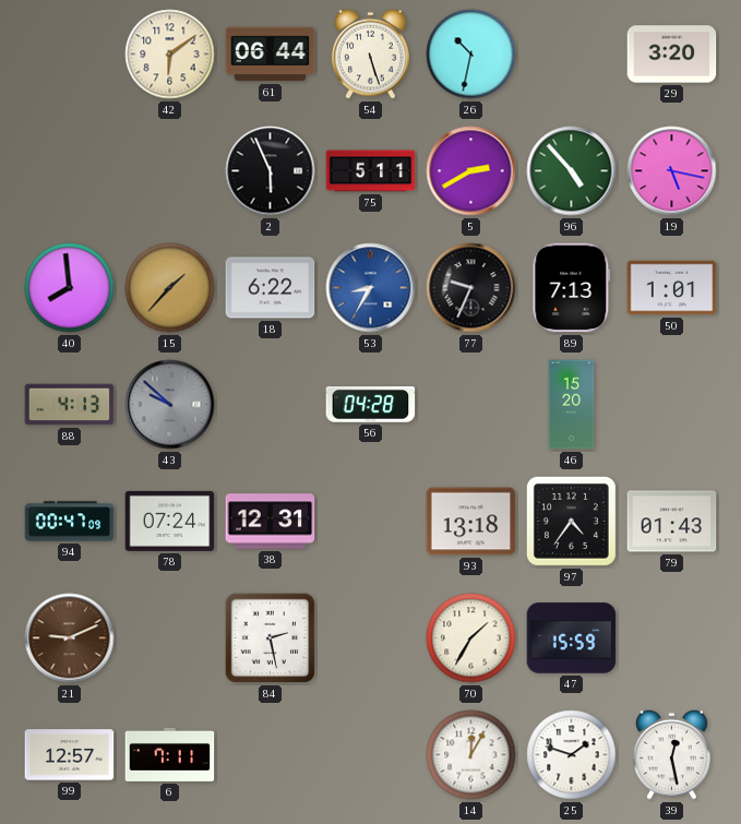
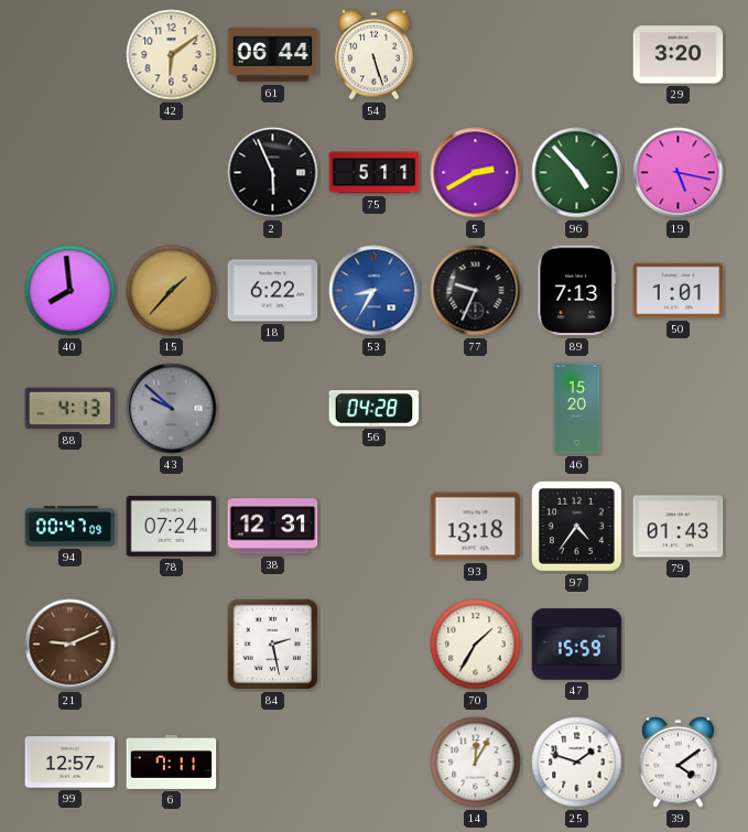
26: 10:32 -> none
39: 12:28 -> 4:09
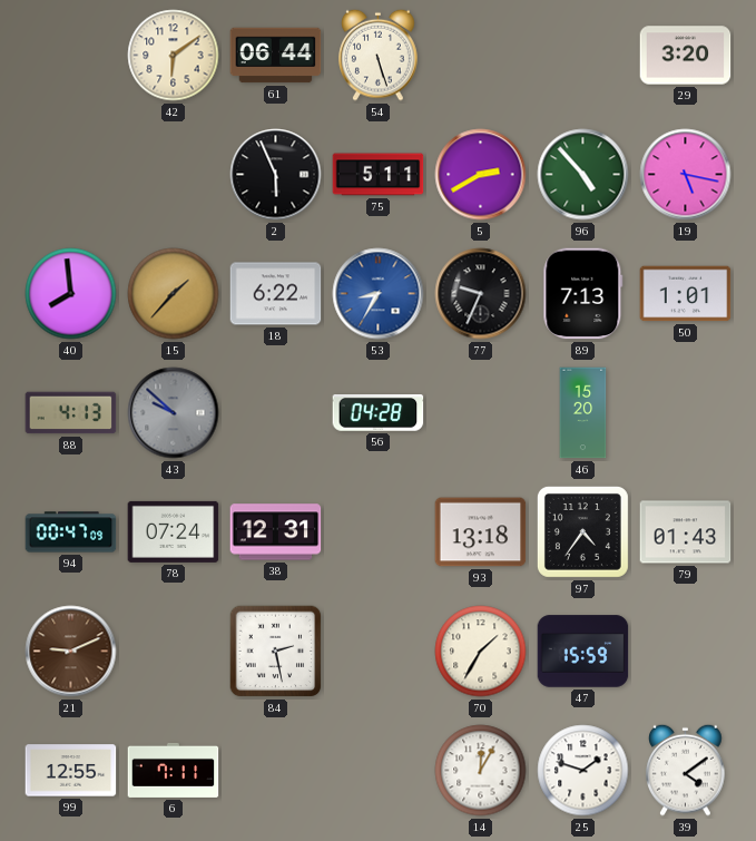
99: 12:57 -> 12:55
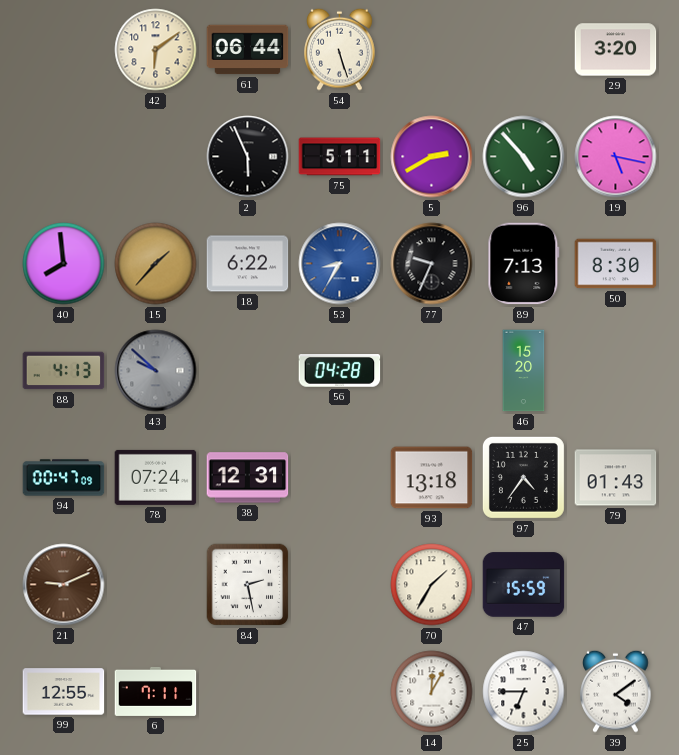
50: 1:01 -> 8:30
25: 1:48 -> 6:45
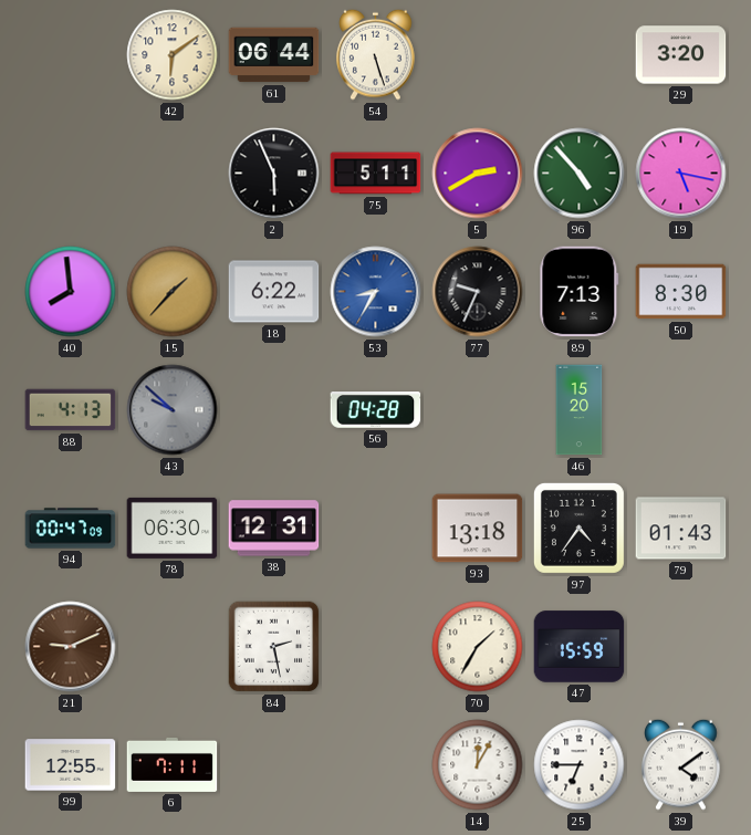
78: 07:24 -> 06:30
